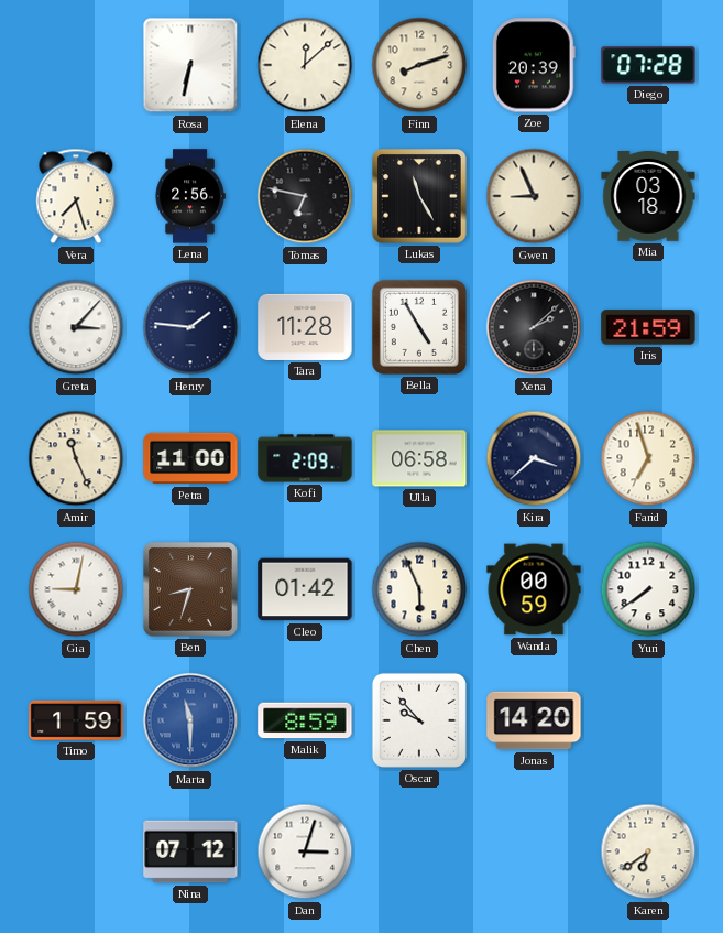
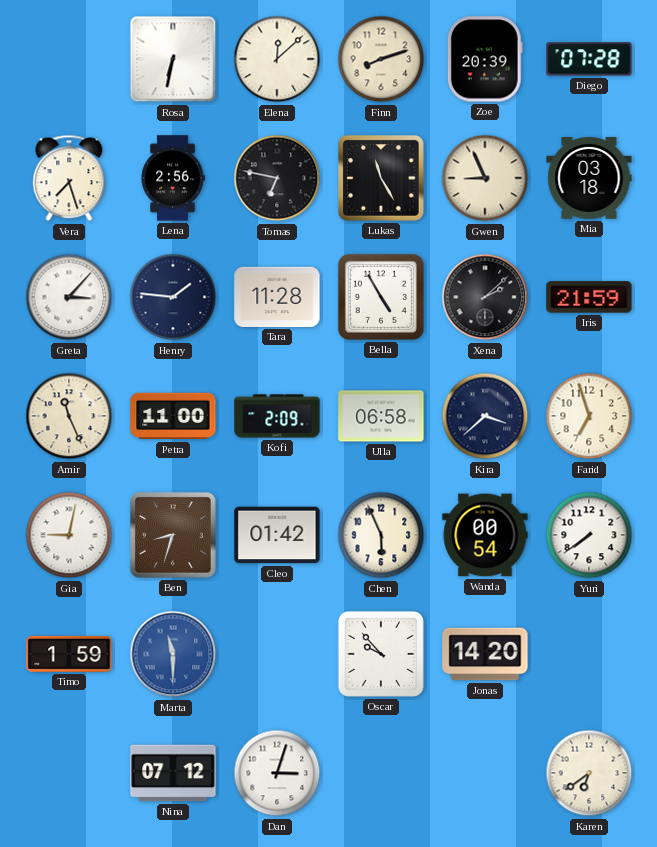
Wanda: 00:59 -> 00:54
Malik: 8:59 -> none
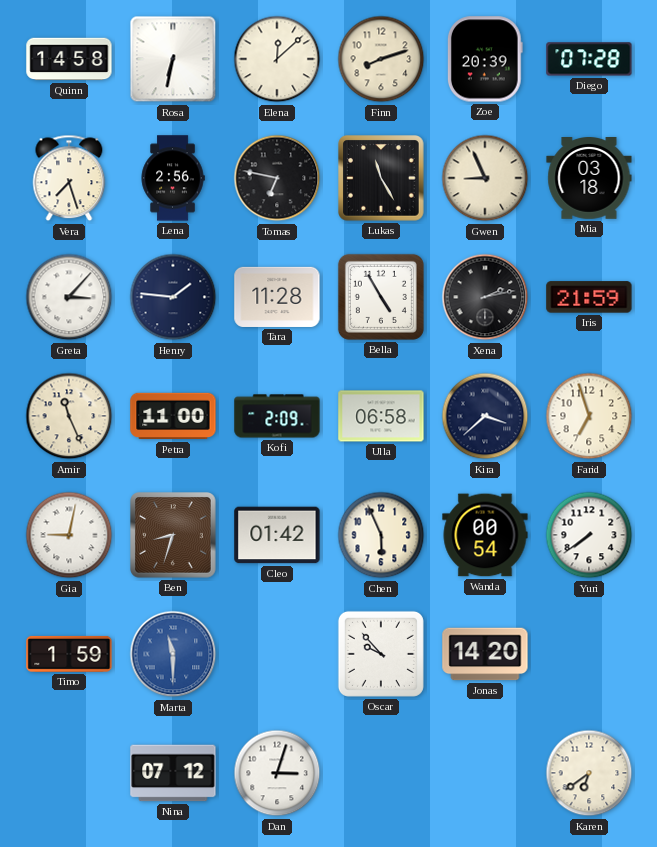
Quinn: none -> 14:58
Xena: 2:08 -> 2:13
